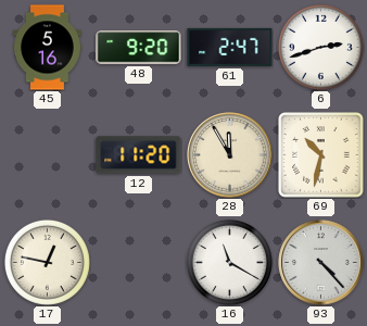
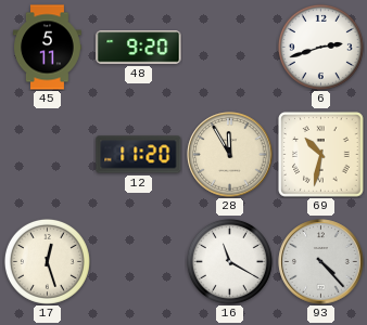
45: 5:16 -> 5:11
61: 2:47 -> none
17: 12:47 -> 12:27
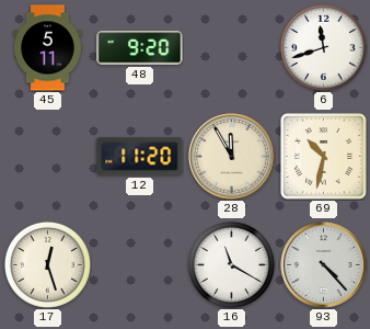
6: 2:42 -> 11:42
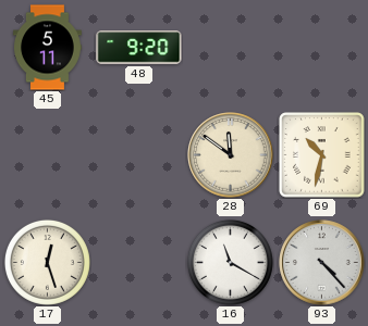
6: 11:42 -> none
12: 11:20 -> none
28: 11:55 -> 11:51
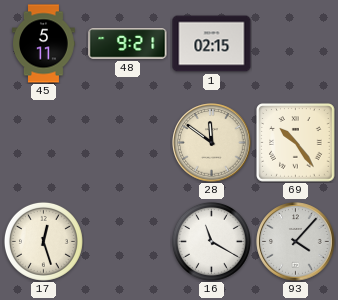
48: 9:20 -> 9:21
1: none -> 02:15
69: 10:32 -> 10:24
93: 4:23 -> 4:07
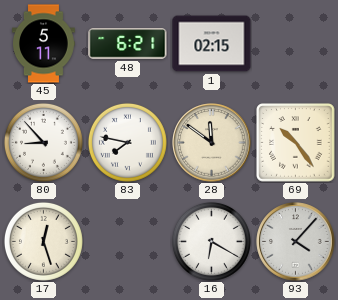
48: 9:21 -> 6:21
80: none -> 8:53
83: none -> 7:47
16: 11:20 -> 6:20
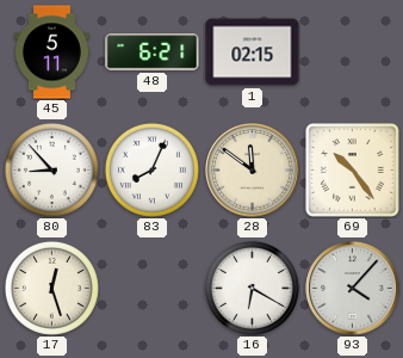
83: 7:47 -> 8:04
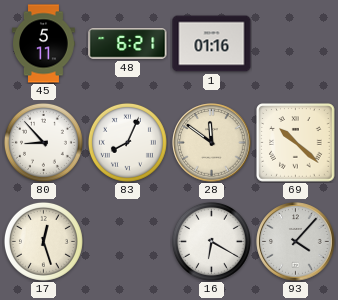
1: 02:15 -> 01:16
69: 10:24 -> 10:22
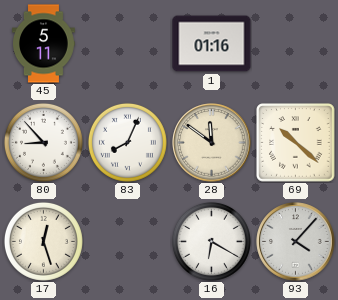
48: 6:21 -> none
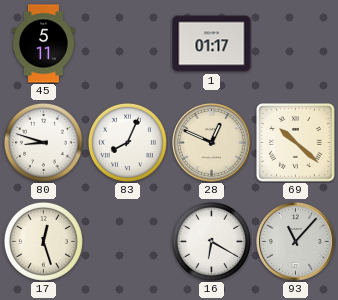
1: 01:16 -> 01:17
80: 8:53 -> 8:48
28: 11:51 -> 12:49
93: 4:07 -> 11:07
